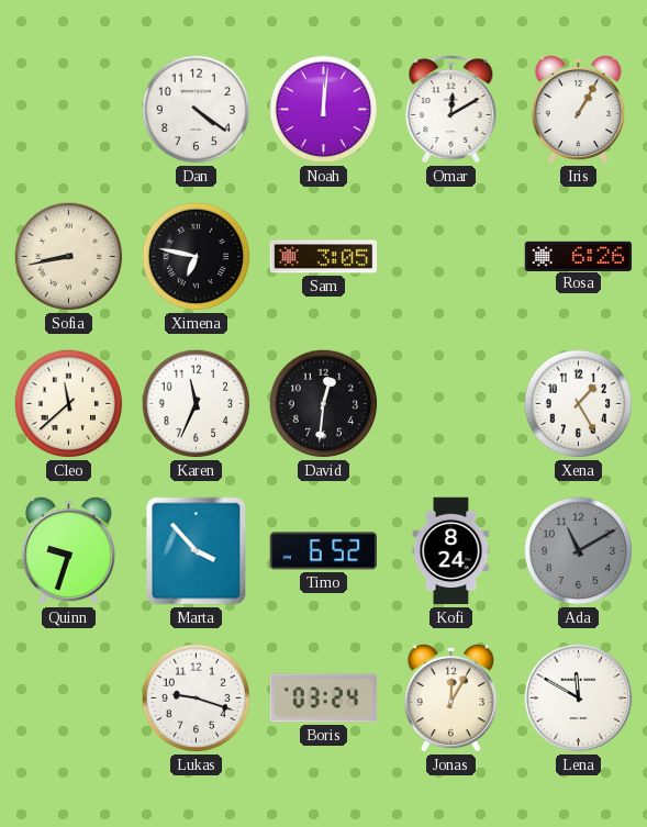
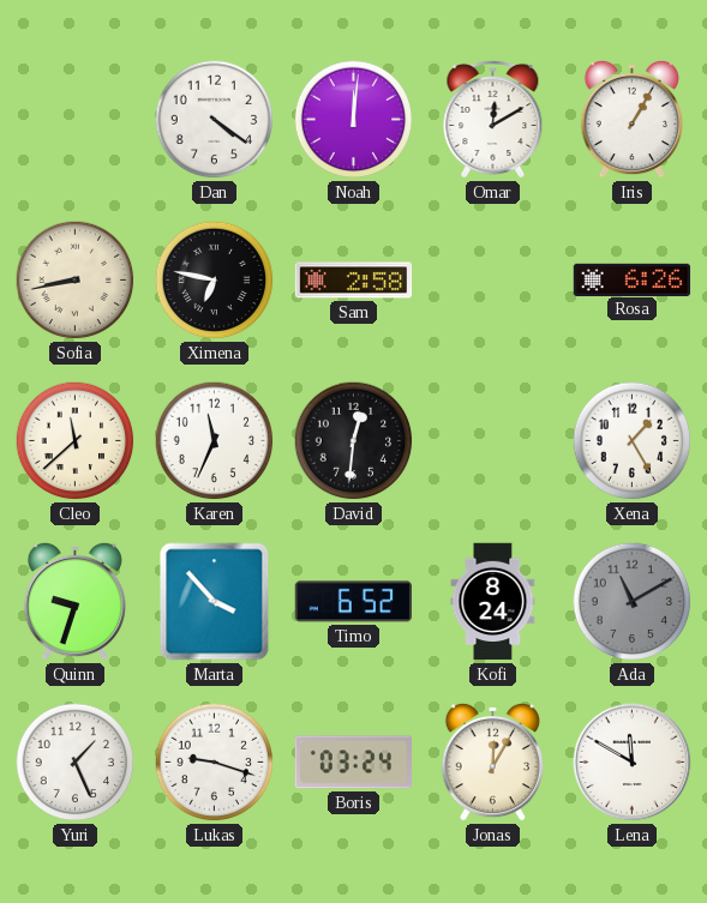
Sam: 3:05 -> 2:58
Yuri: none -> 1:26
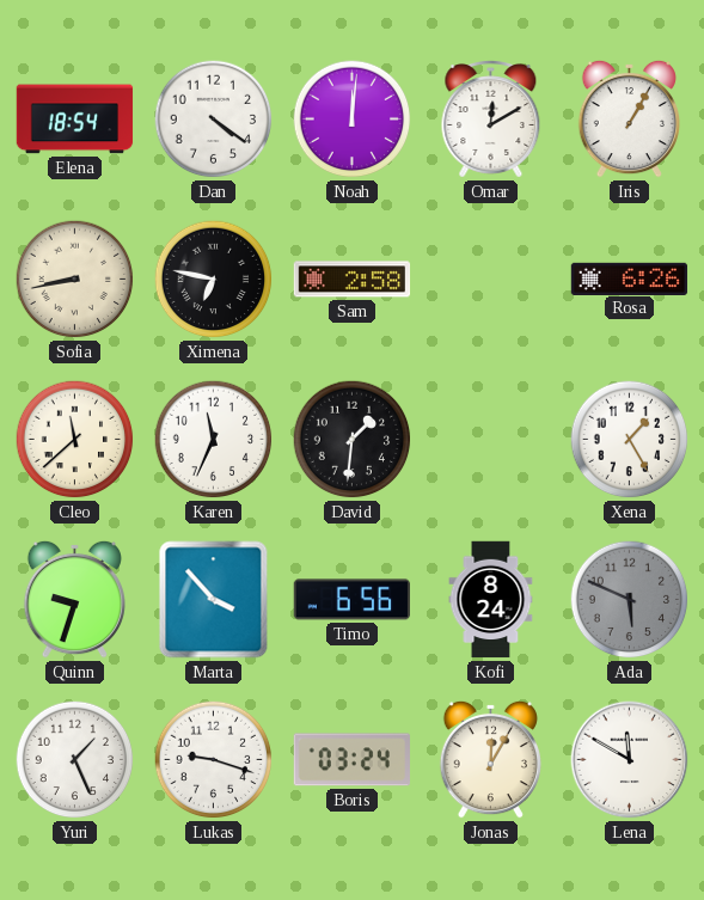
Elena: none -> 18:54
David: 12:31 -> 1:31
Timo: 6:52 -> 6:56
Ada: 11:10 -> 5:49
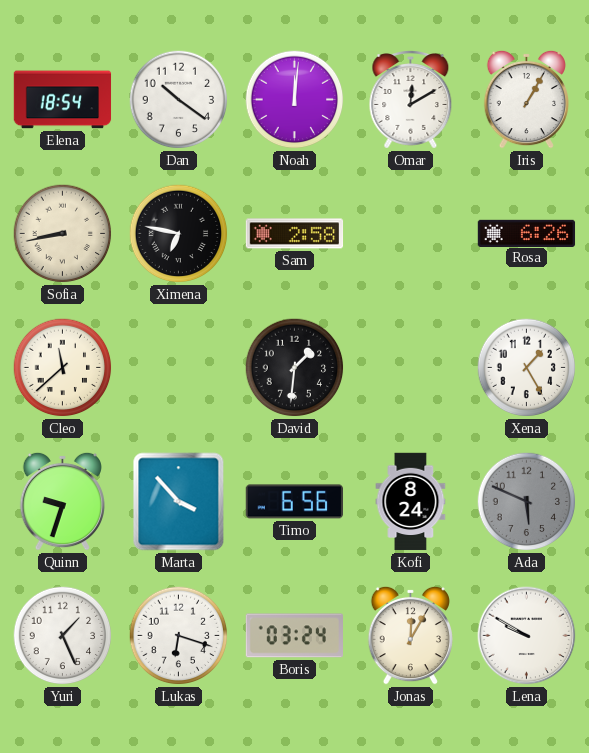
Dan: 4:21 -> 10:21
Karen: 11:34 -> none
Lukas: 9:18 -> 6:18
Lena: 11:50 -> 9:50
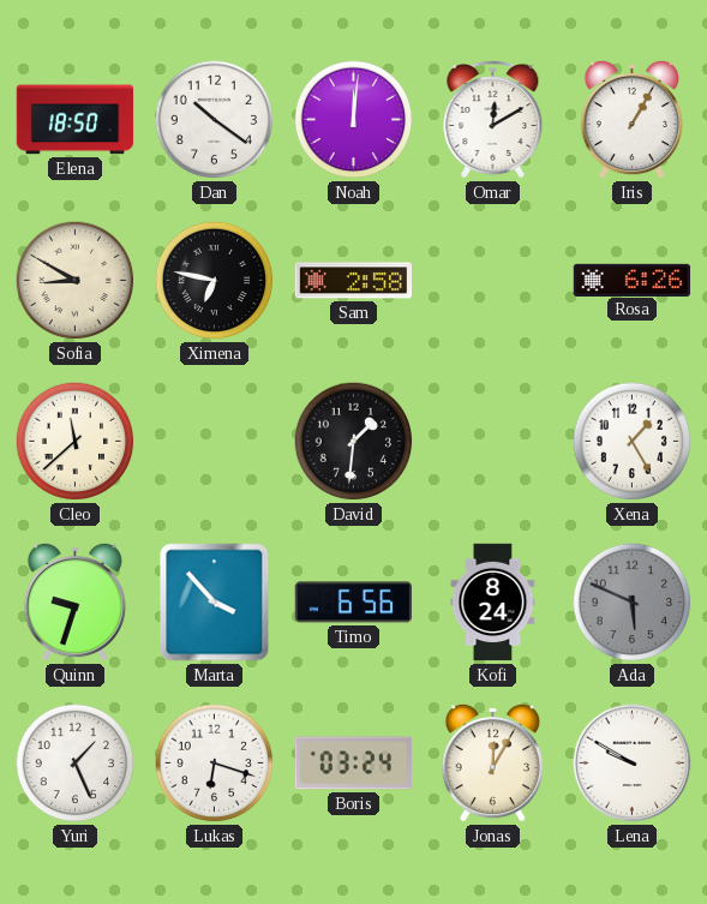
Elena: 18:54 -> 18:50
Sofia: 8:43 -> 8:50
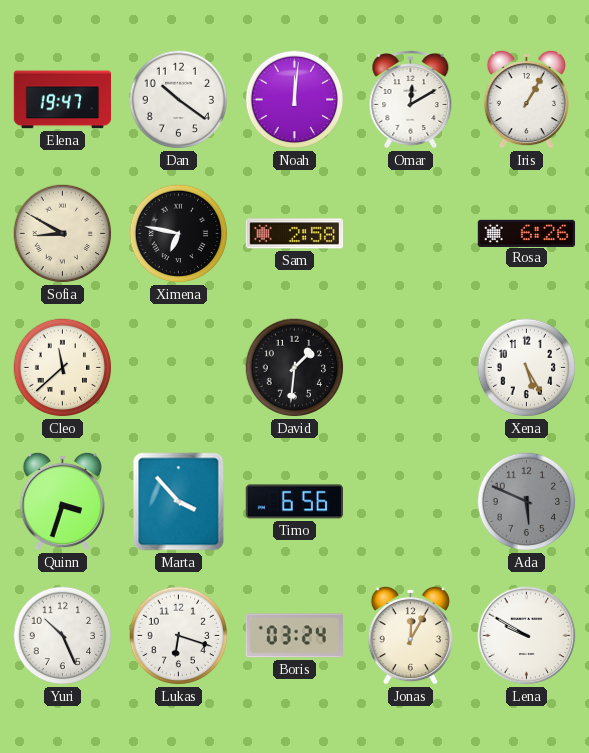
Elena: 18:50 -> 19:47
Xena: 1:25 -> 5:25
Quinn: 9:33 -> 3:33
Kofi: 8:24 -> none
Yuri: 1:26 -> 10:26
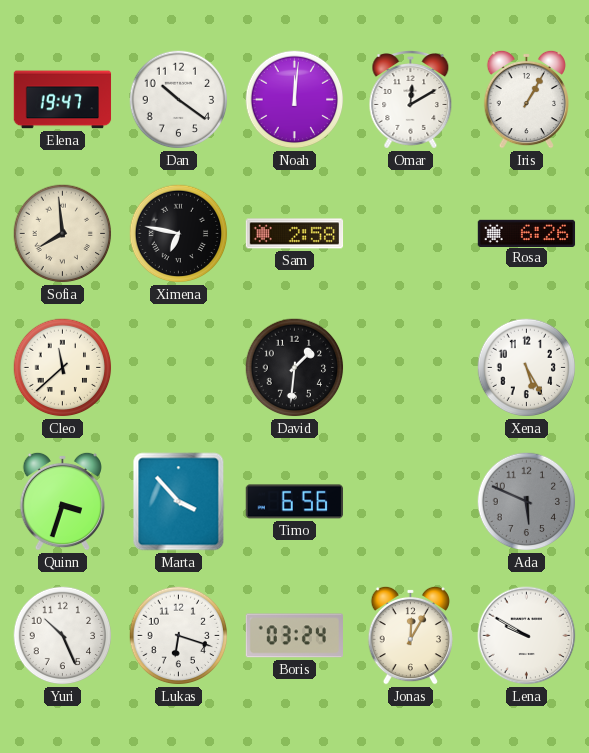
Sofia: 8:50 -> 7:59
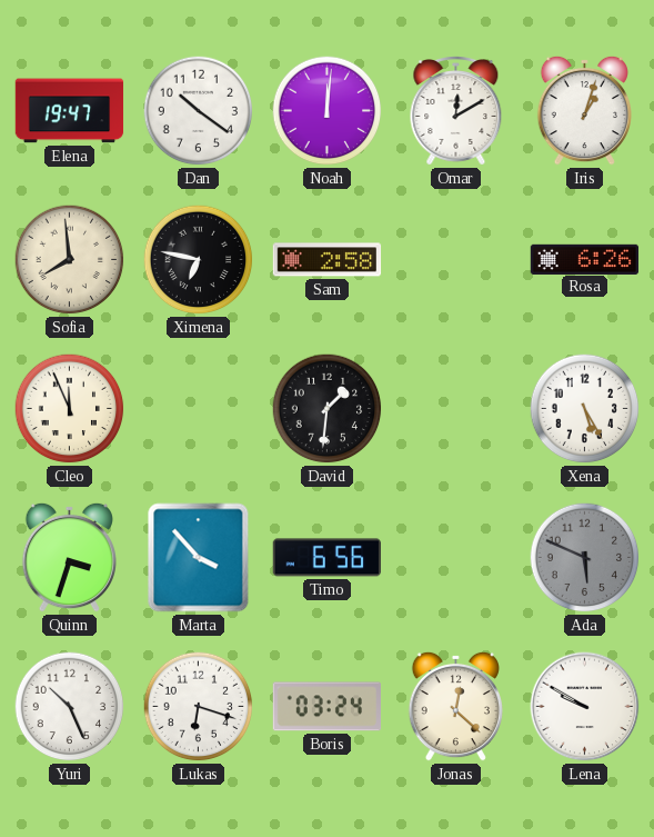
Iris: 1:05 -> 1:03
Cleo: 11:38 -> 11:56
Jonas: 12:05 -> 12:22
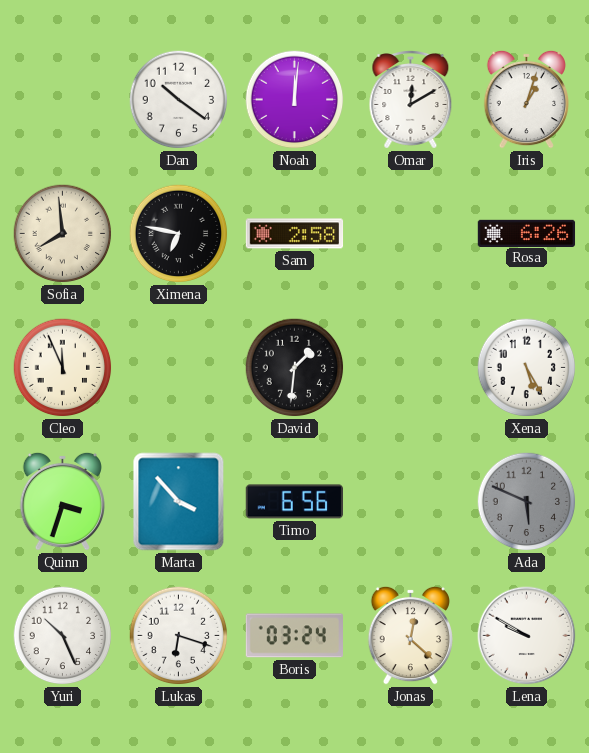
Elena: 19:47 -> none
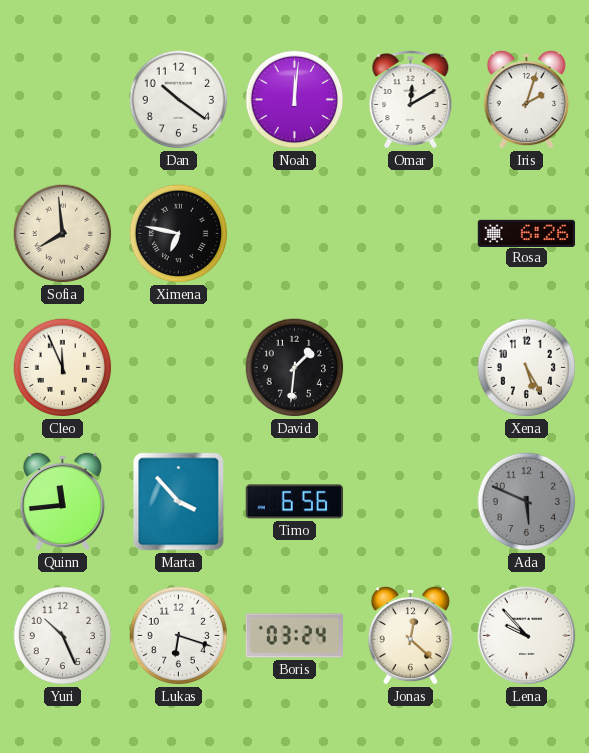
Iris: 1:03 -> 2:03
Sam: 2:58 -> none
Quinn: 3:33 -> 11:44
Lena: 9:50 -> 9:53
